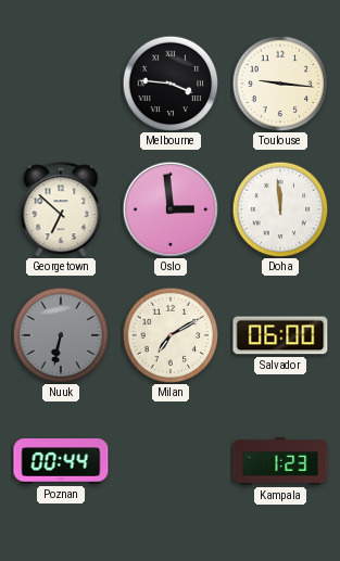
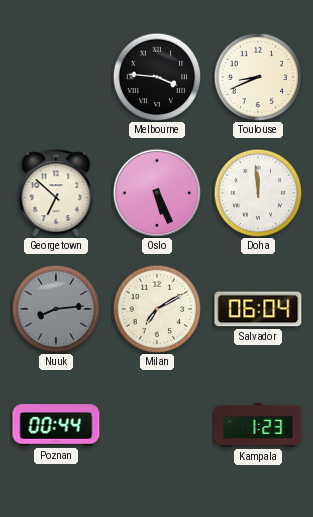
Toulouse: 9:16 -> 8:41
Oslo: 2:59 -> 5:26
Nuuk: 6:32 -> 8:14
Salvador: 06:00 -> 06:04
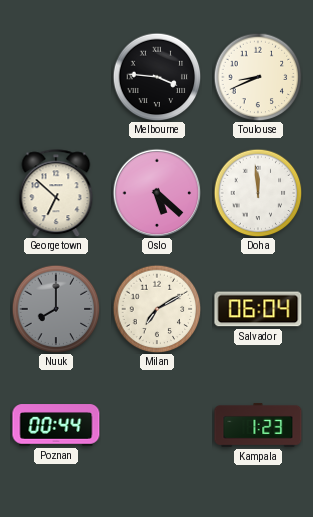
Oslo: 5:26 -> 5:22
Nuuk: 8:14 -> 8:00
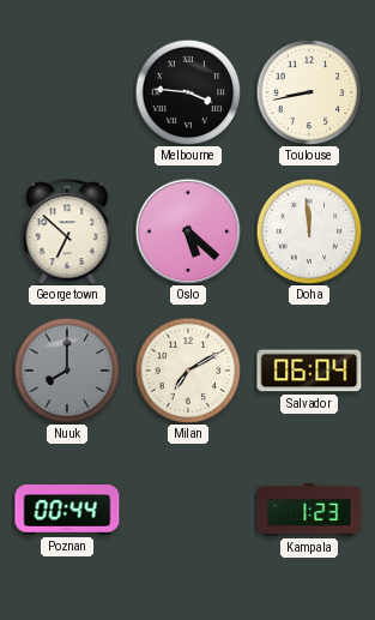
Toulouse: 8:41 -> 8:43
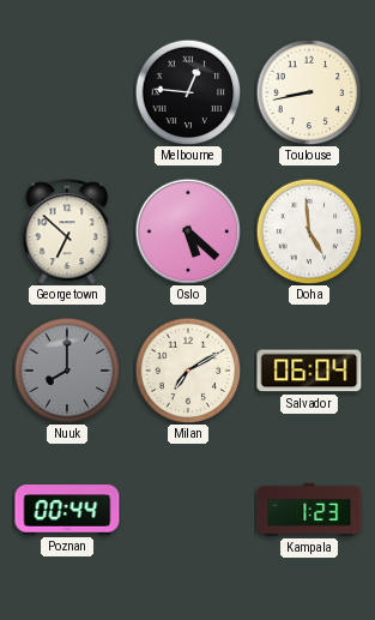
Melbourne: 3:46 -> 12:46
Doha: 11:59 -> 4:59
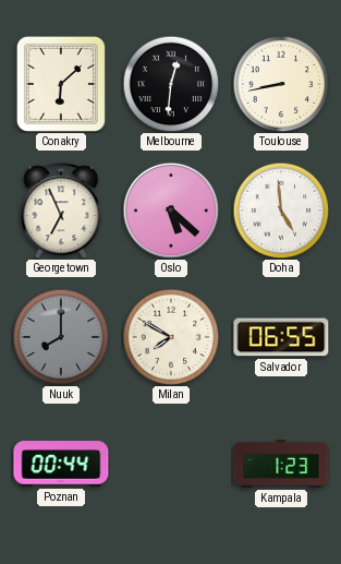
Conakry: none -> 6:08
Melbourne: 12:46 -> 12:31
Georgetown: 6:52 -> 6:56
Milan: 7:10 -> 7:50
Salvador: 06:04 -> 06:55
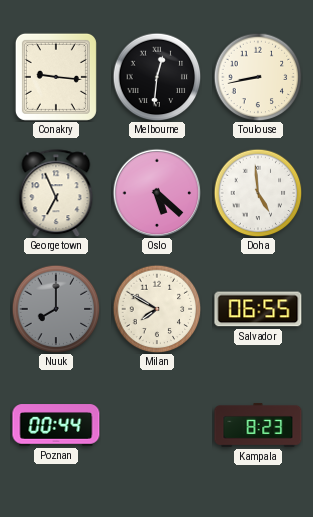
Conakry: 6:08 -> 9:16
Kampala: 1:23 -> 8:23
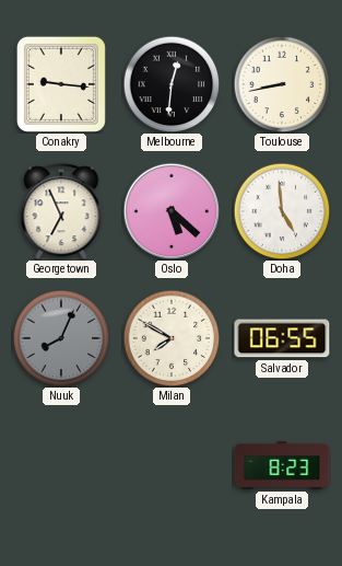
Nuuk: 8:00 -> 8:04
Poznan: 00:44 -> none
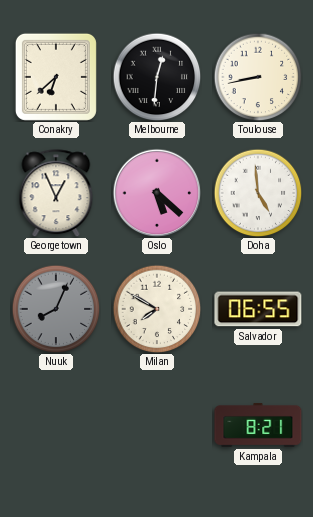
Conakry: 9:16 -> 6:38
Georgetown: 6:56 -> 12:56
Kampala: 8:23 -> 8:21
